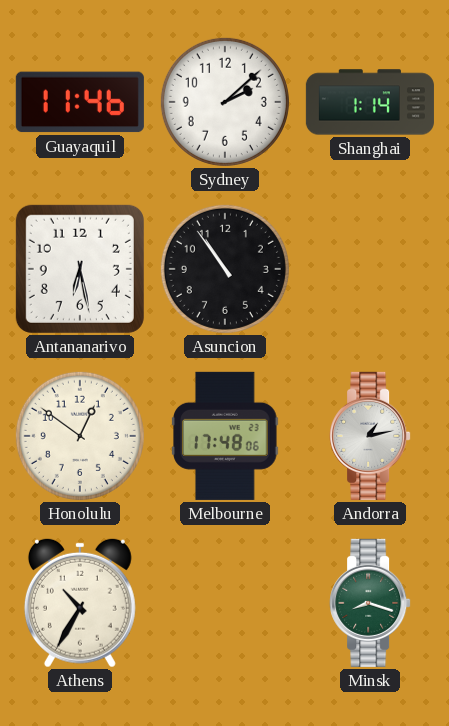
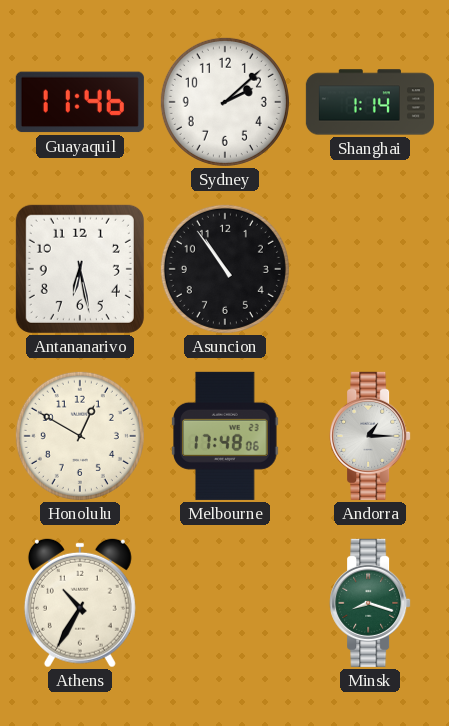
Honolulu: 12:51 -> 12:50
Andorra: 1:13 -> 1:15
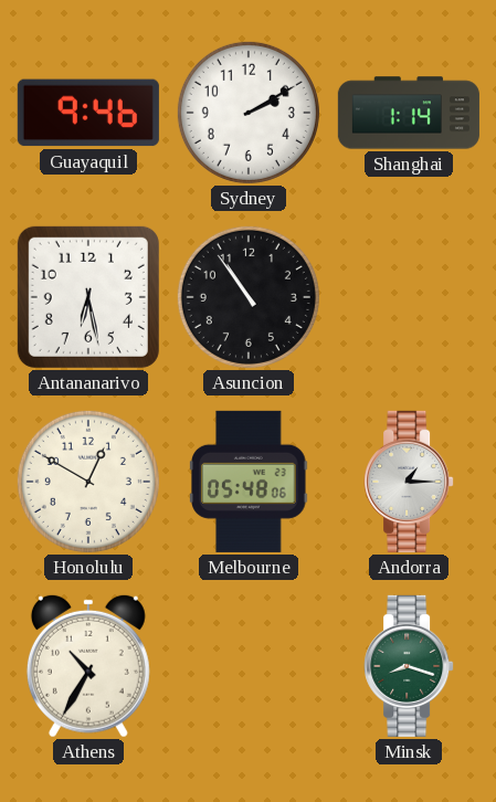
Guayaquil: 11:46 -> 9:46
Sydney: 2:08 -> 2:10
Melbourne: 17:48 -> 05:48
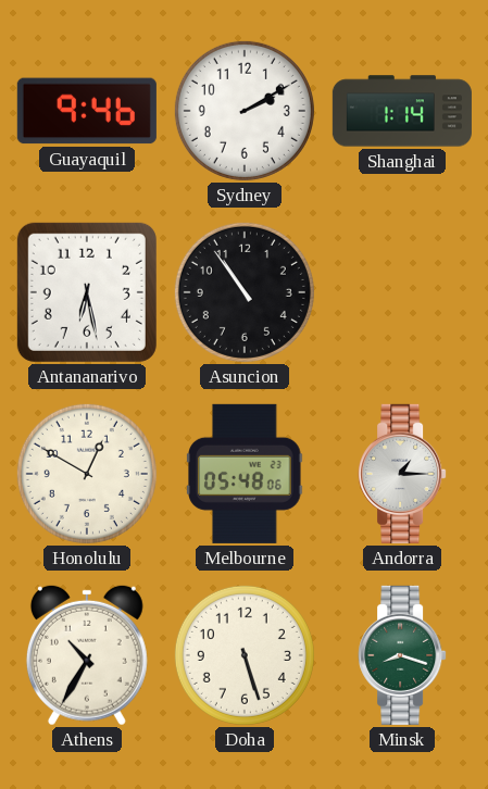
Doha: none -> 5:27
